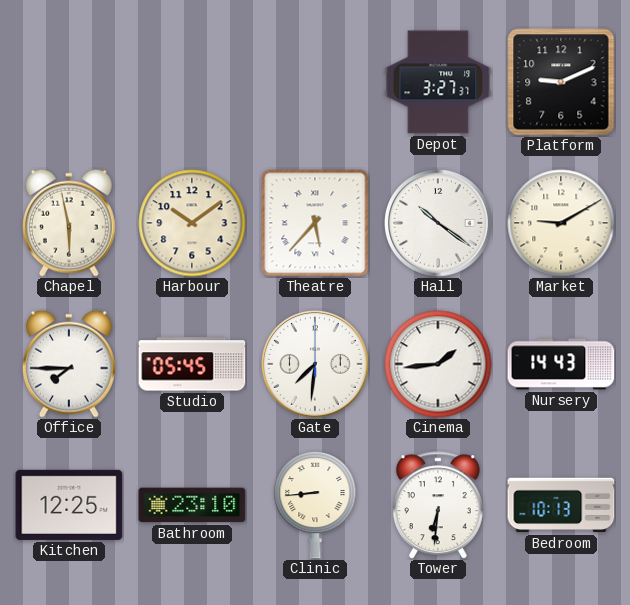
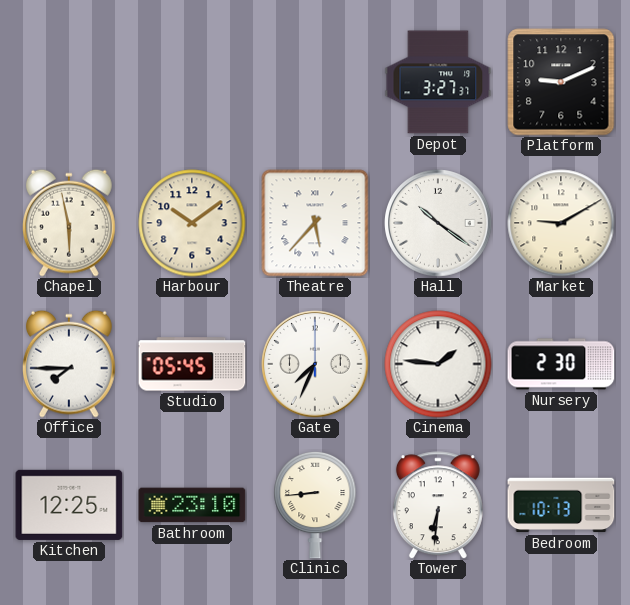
Gate: 7:31 -> 7:34
Cinema: 1:44 -> 1:46
Nursery: 14:43 -> 2:30
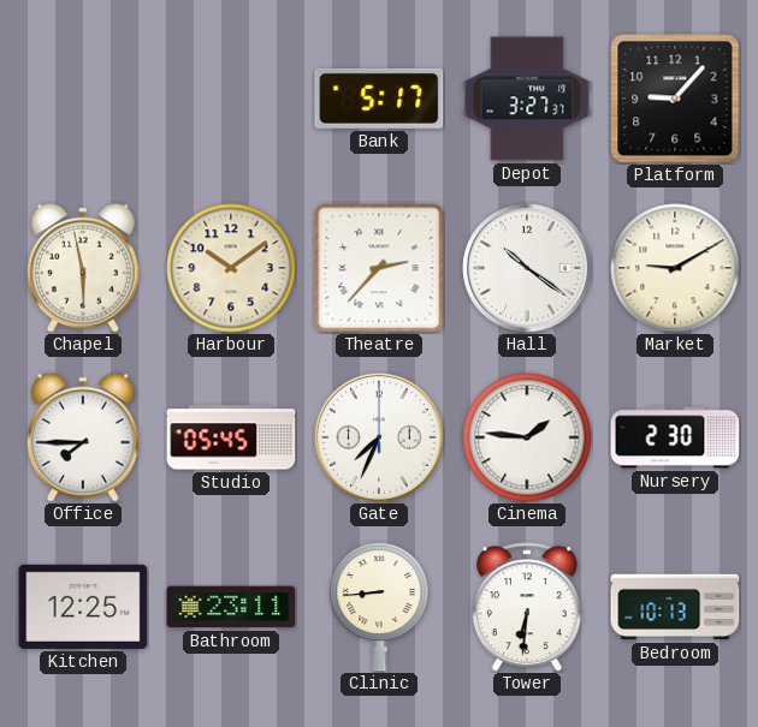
Bank: none -> 5:17
Platform: 9:11 -> 9:07
Theatre: 5:37 -> 2:37
Bathroom: 23:10 -> 23:11
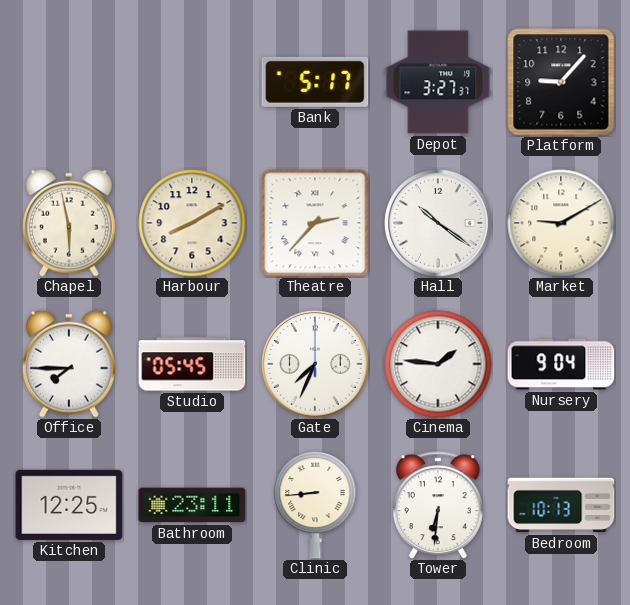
Harbour: 10:09 -> 8:10
Nursery: 2:30 -> 9:04
